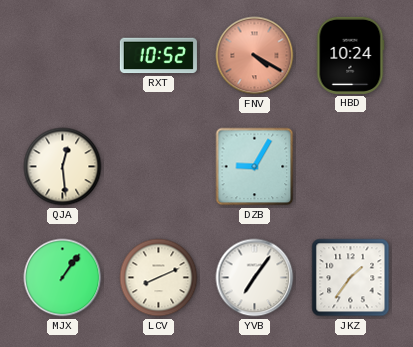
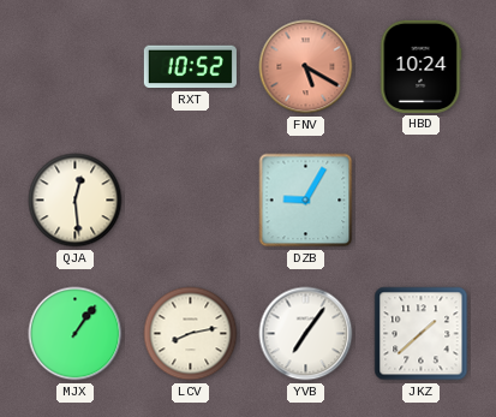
FNV: 4:20 -> 5:20
LCV: 8:11 -> 8:13
JKZ: 1:36 -> 1:38
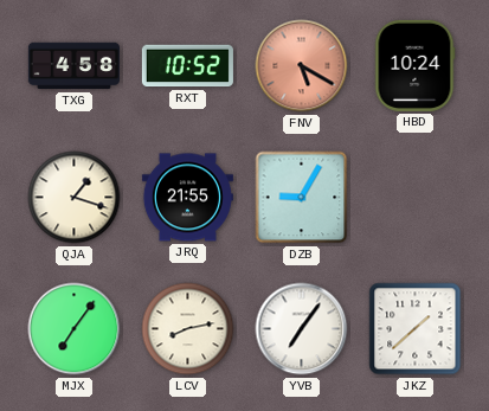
TXG: none -> 4:58
QJA: 12:29 -> 1:18
JRQ: none -> 21:55
MJX: 1:06 -> 7:06
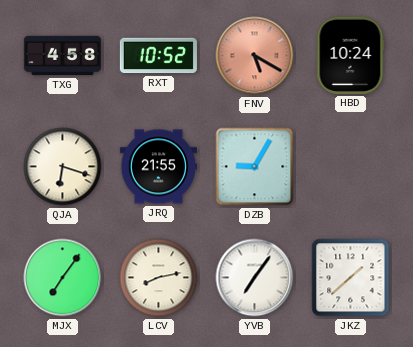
QJA: 1:18 -> 6:18
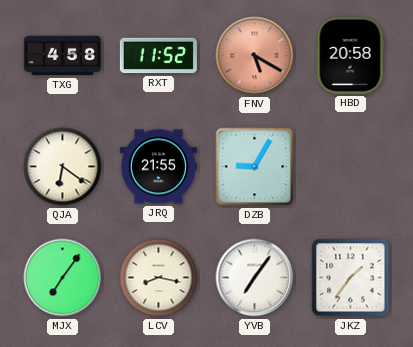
RXT: 10:52 -> 11:52
HBD: 10:24 -> 20:58
QJA: 6:18 -> 6:21
LCV: 8:13 -> 8:17
JKZ: 1:38 -> 1:36
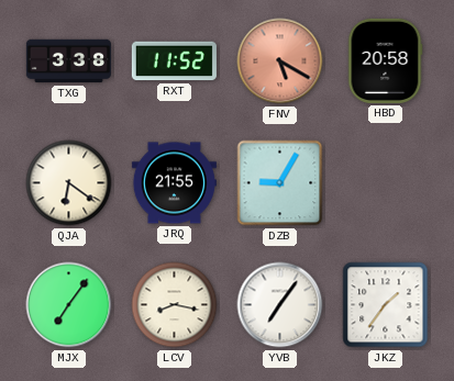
TXG: 4:58 -> 3:38
